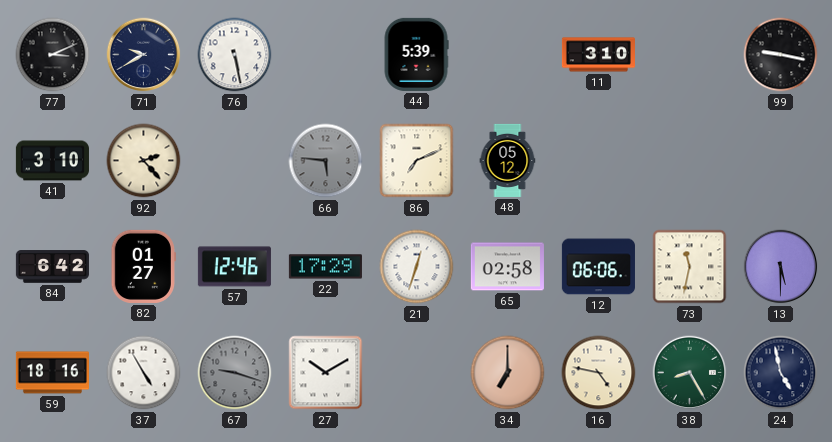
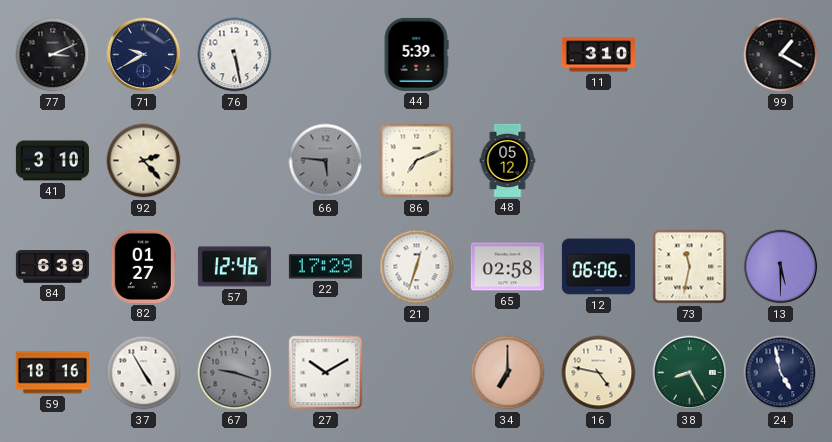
99: 9:17 -> 1:20
84: 6:42 -> 6:39
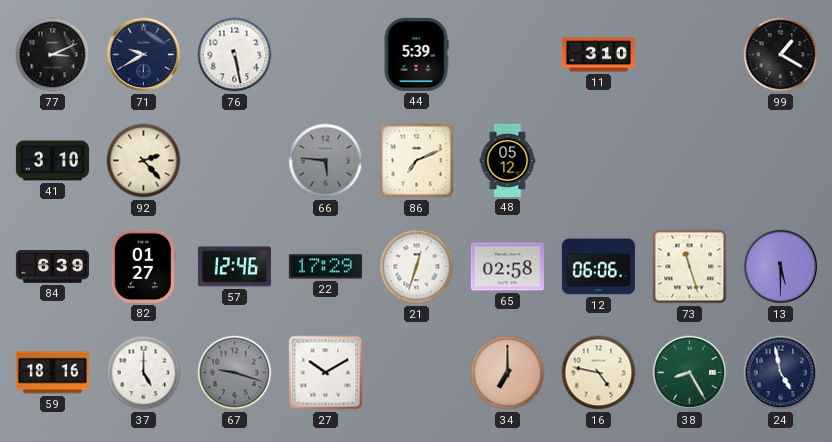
73: 11:32 -> 11:27
37: 4:55 -> 5:00
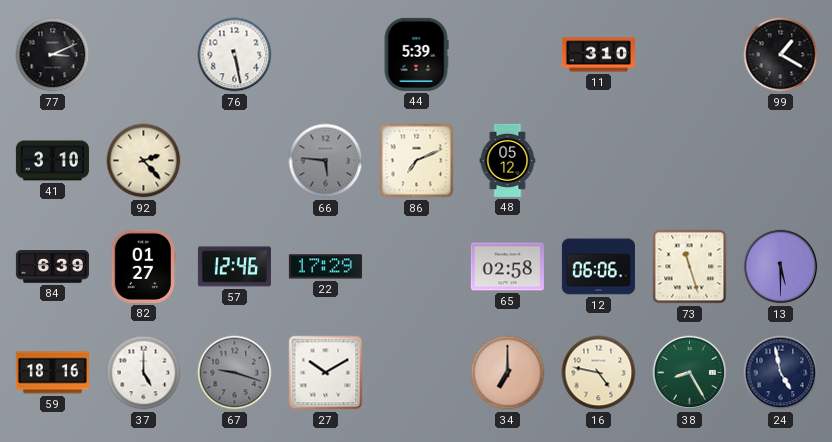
71: 9:40 -> none
21: 12:33 -> none
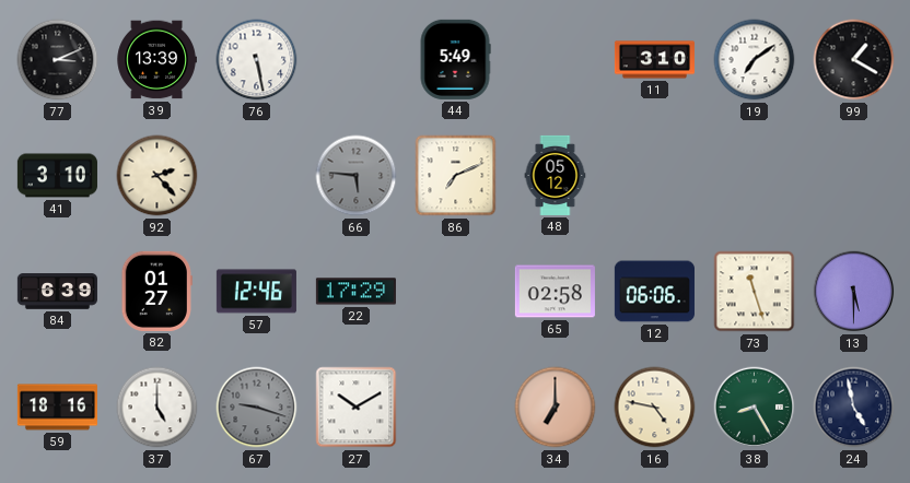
39: none -> 13:39
44: 5:39 -> 5:49
19: none -> 7:09
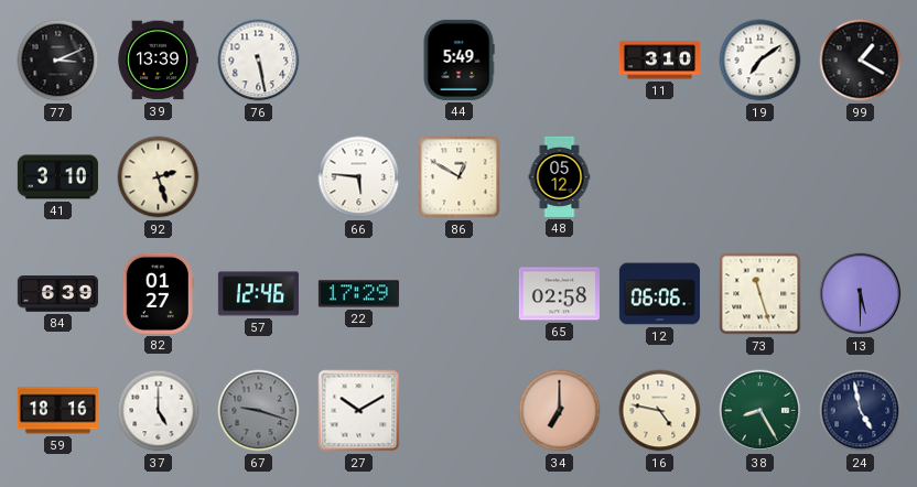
92: 2:23 -> 2:27
66 dial: grey -> white
86: 7:11 -> 12:50
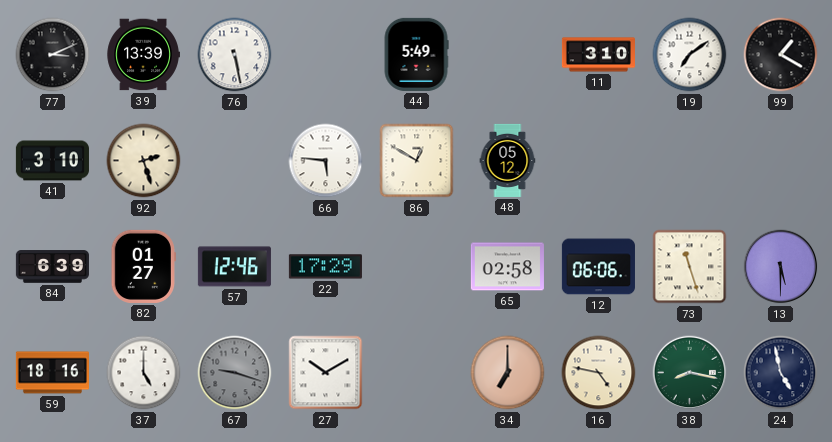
38: 8:25 -> 8:17
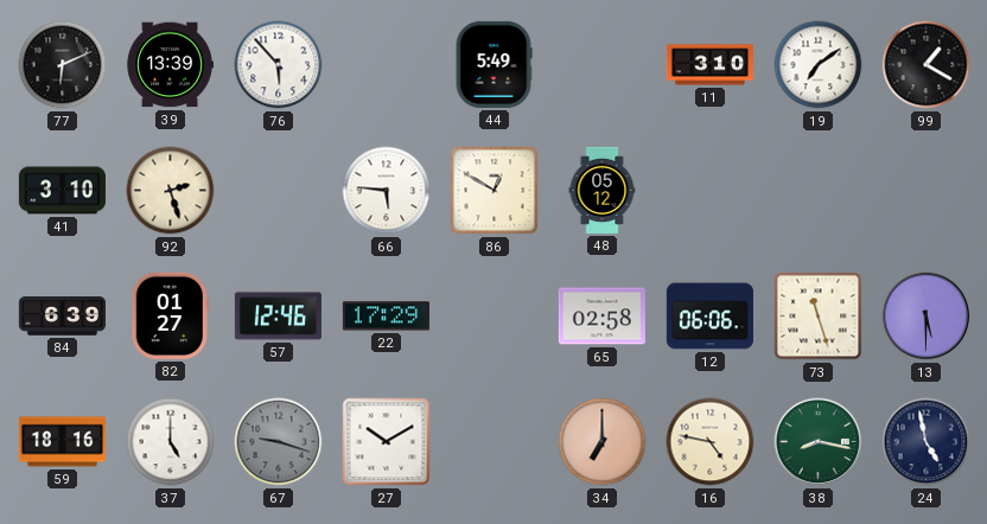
77: 3:11 -> 6:11
76: 5:28 -> 5:53
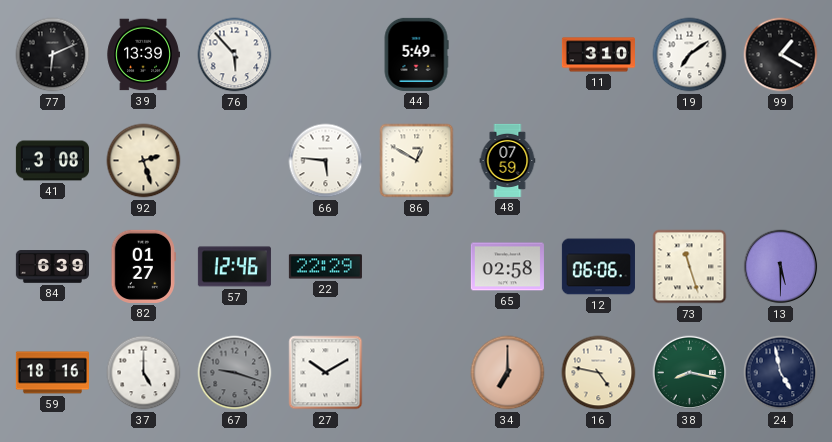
41: 3:10 -> 3:08
48: 05:12 -> 07:59
22: 17:29 -> 22:29
